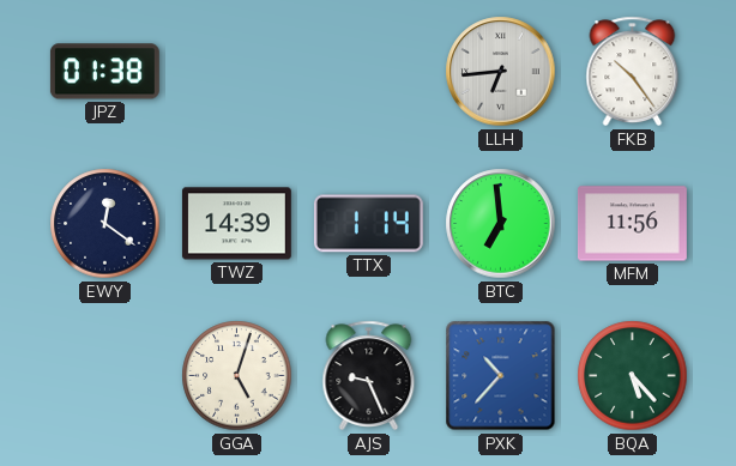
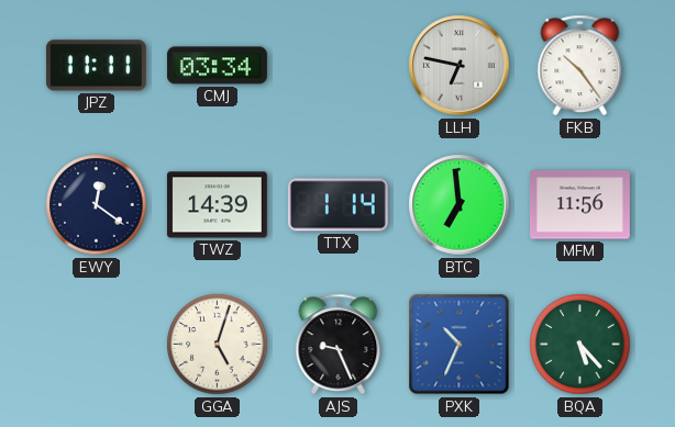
JPZ: 01:38 -> 11:11
CMJ: none -> 03:34
LLH: 6:44 -> 6:47
PXK: 10:37 -> 10:34
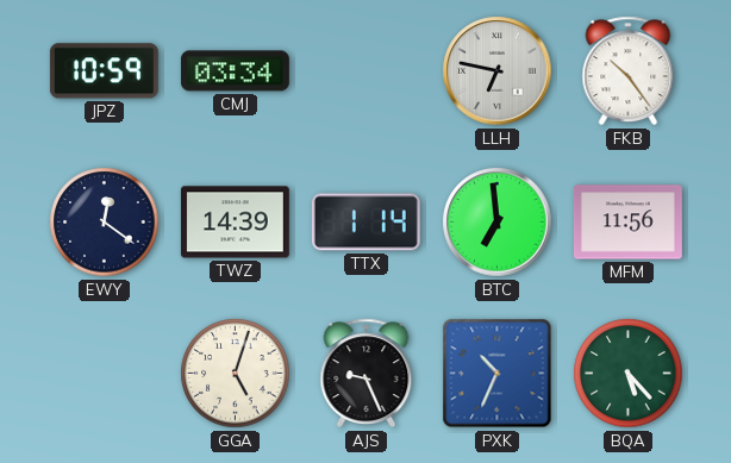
JPZ: 11:11 -> 10:59
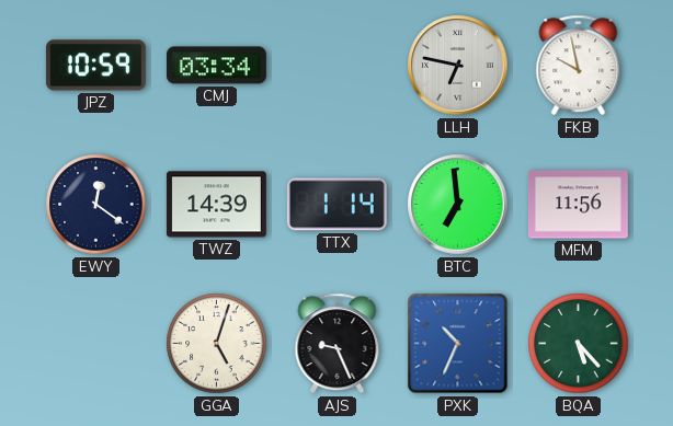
FKB: 10:24 -> 9:58
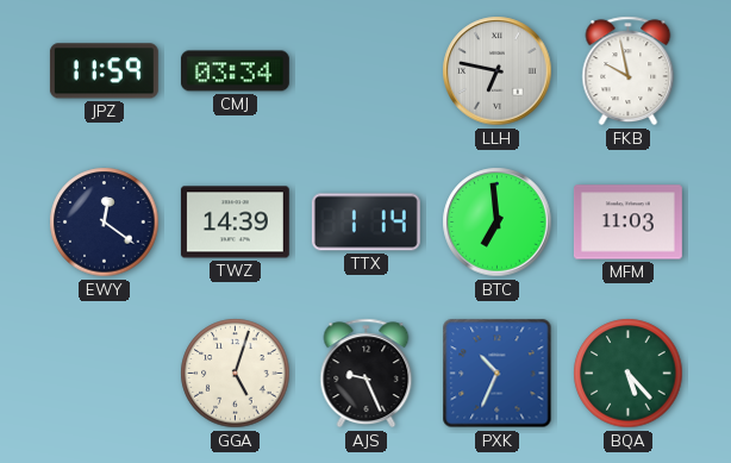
JPZ: 10:59 -> 11:59
MFM: 11:56 -> 11:03
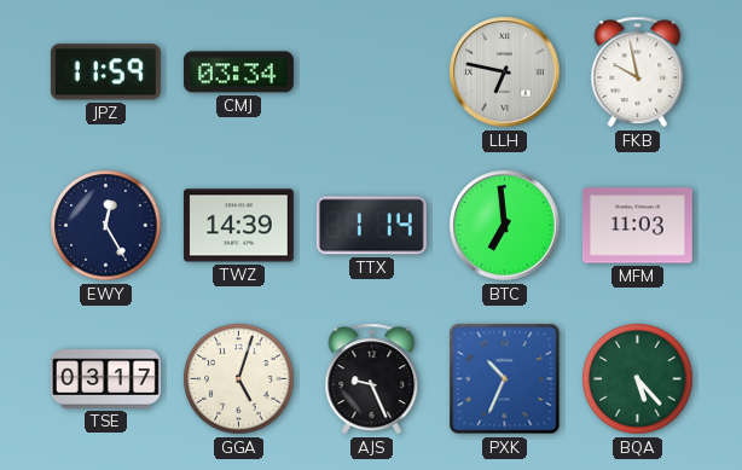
EWY: 12:21 -> 12:25
TSE: none -> 03:17
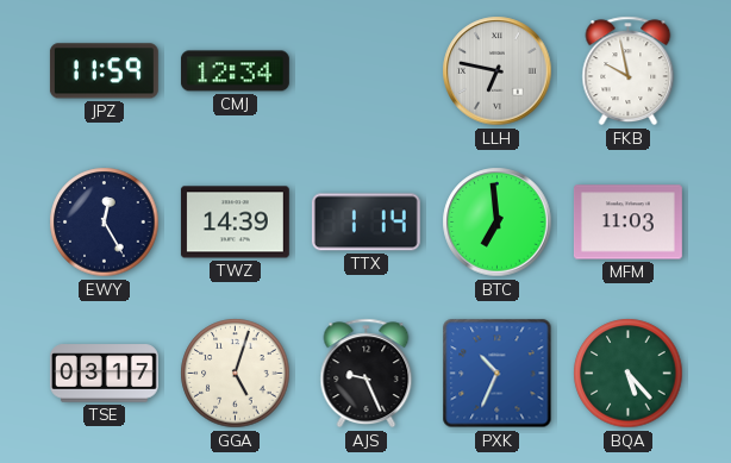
CMJ: 03:34 -> 12:34
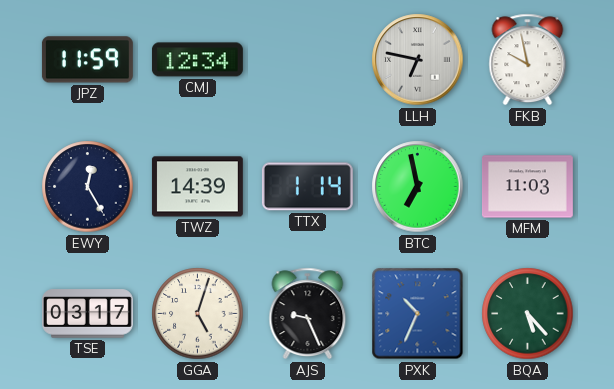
BTC: 6:59 -> 6:58
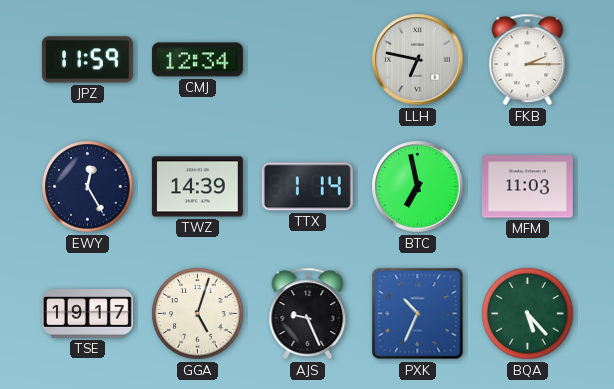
FKB: 9:58 -> 2:15
TSE: 03:17 -> 19:17
